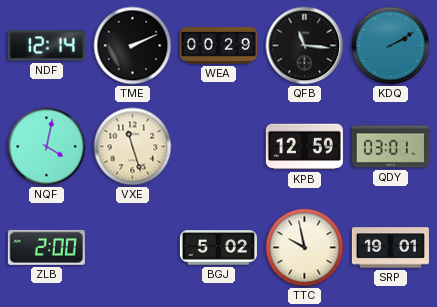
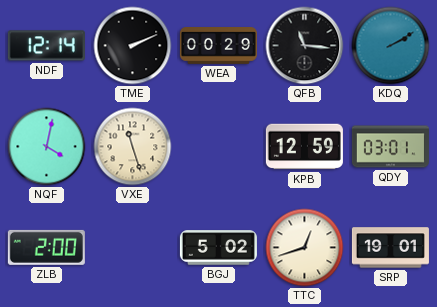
TTC: 9:58 -> 12:42
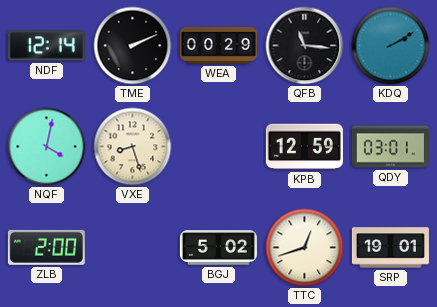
VXE: 11:27 -> 8:27
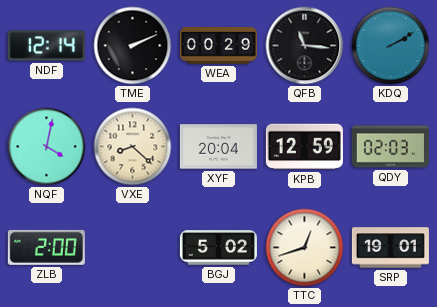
VXE: 8:27 -> 8:22
XYF: none -> 20:04
QDY: 03:01 -> 02:03
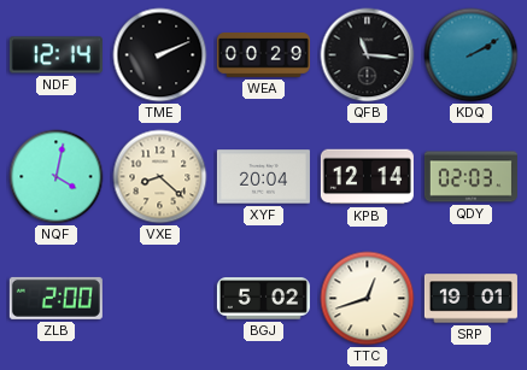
KPB: 12:59 -> 12:14
